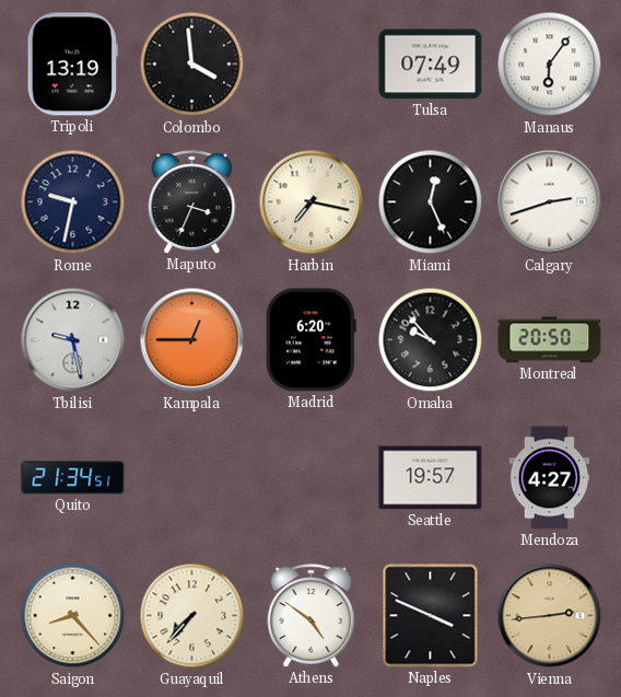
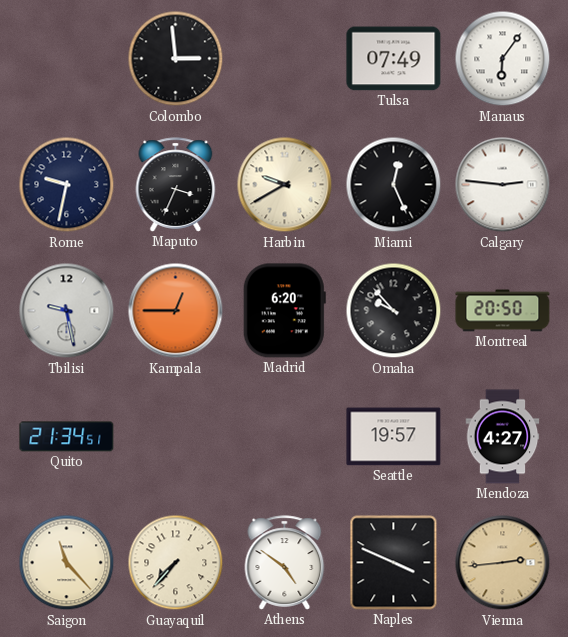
Tripoli: 13:19 -> none
Colombo: 3:59 -> 2:59
Harbin: 7:17 -> 9:40
Calgary: 2:42 -> 2:46
Saigon: 8:23 -> 11:23
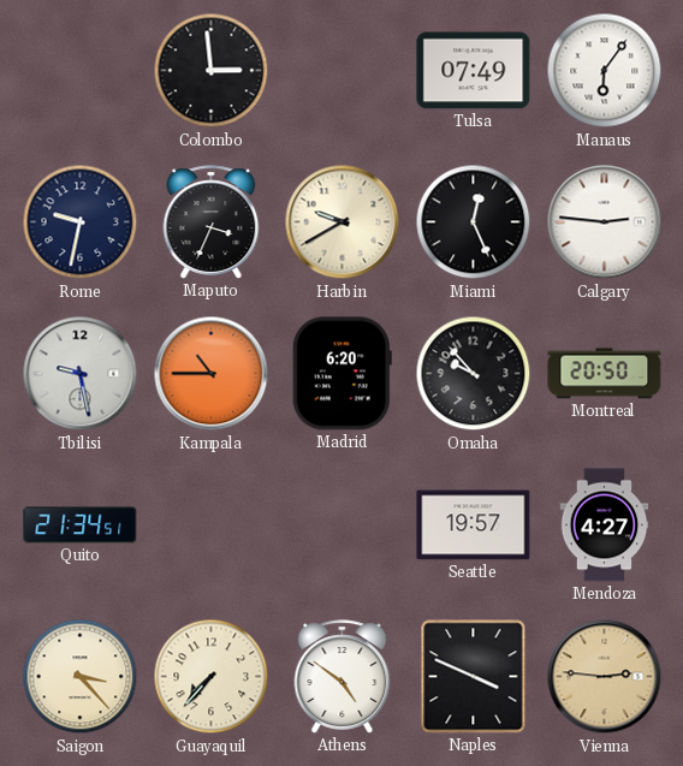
Kampala: 12:45 -> 10:45
Saigon: 11:23 -> 3:23
Vienna: 2:44 -> 2:46
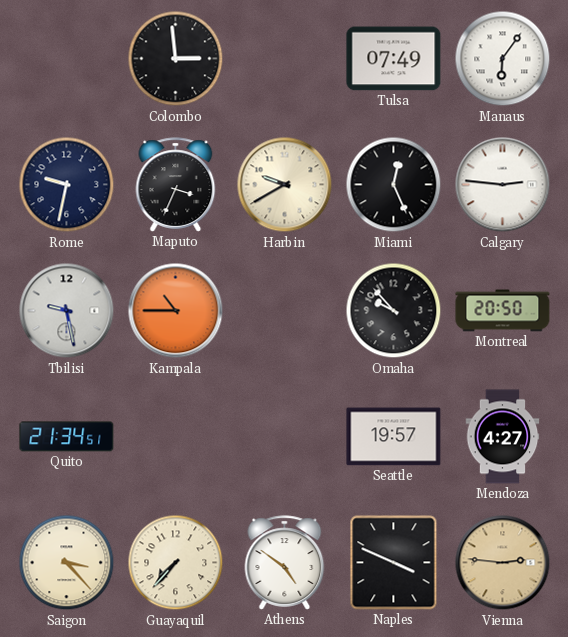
Madrid: 6:20 -> none
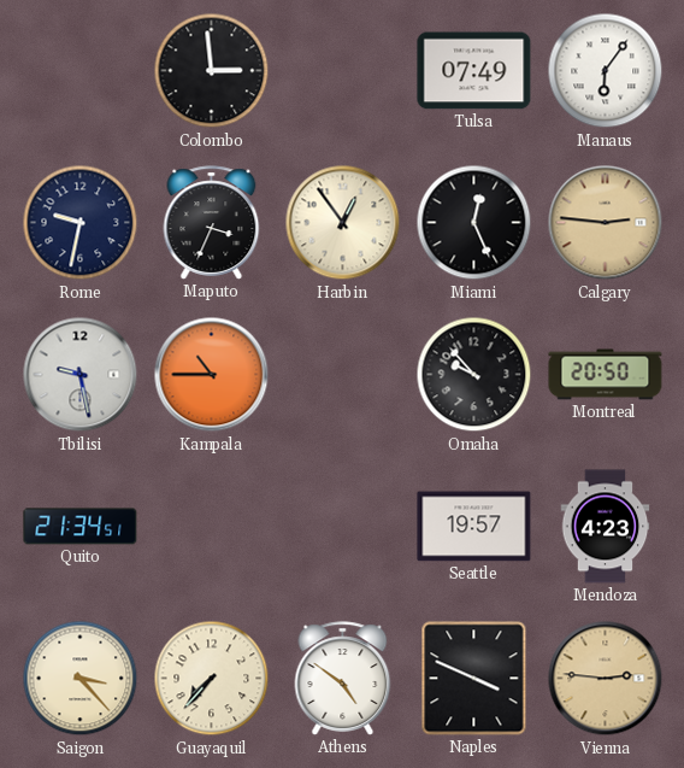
Harbin: 9:40 -> 12:54
Calgary dial: white -> champagne
Mendoza: 4:27 -> 4:23
